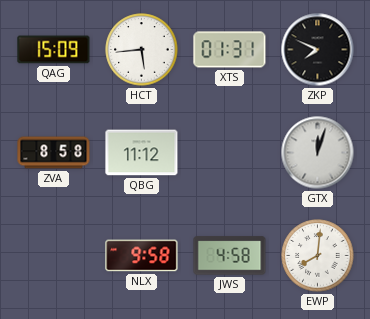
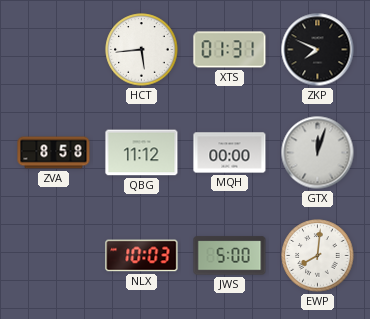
QAG: 15:09 -> none
MQH: none -> 00:00
NLX: 9:58 -> 10:03
JWS: 4:58 -> 5:00
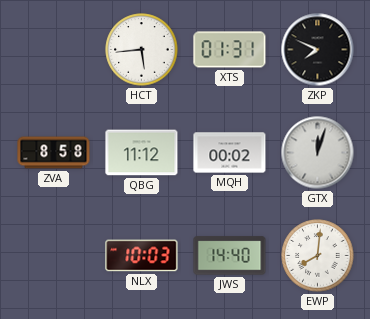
MQH: 00:00 -> 00:02
JWS: 5:00 -> 14:40
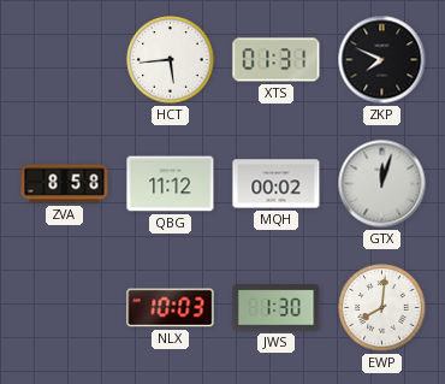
JWS: 14:40 -> 1:30
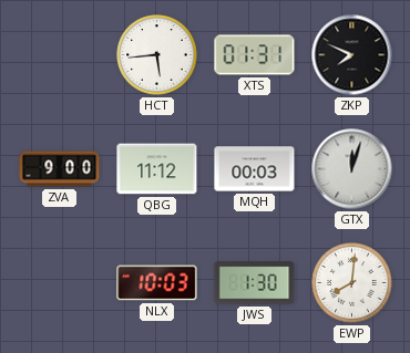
ZVA: 8:58 -> 9:00
MQH: 00:02 -> 00:03
